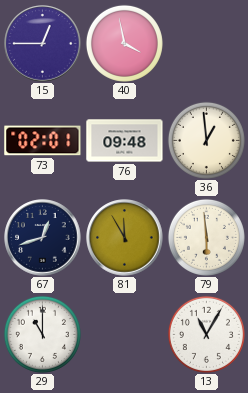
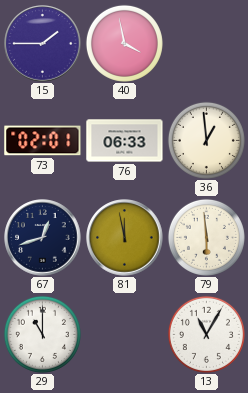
15: 12:45 -> 1:45
76: 09:48 -> 06:33
81: 11:55 -> 11:58
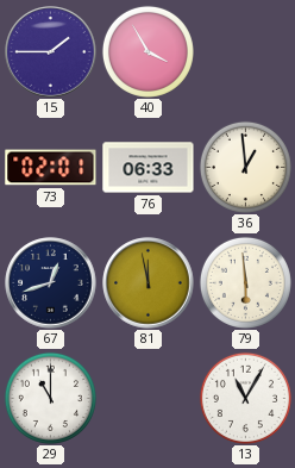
40: 3:58 -> 3:55
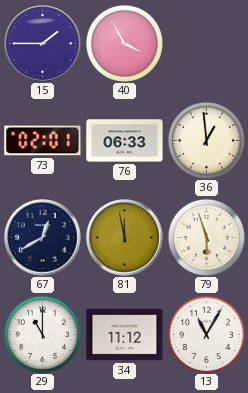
67: 12:42 -> 12:40
79: 5:59 -> 5:57
34: none -> 11:12
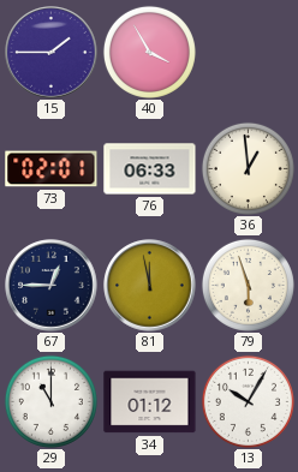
67: 12:40 -> 12:45
34: 11:12 -> 01:12
13: 11:05 -> 10:05
